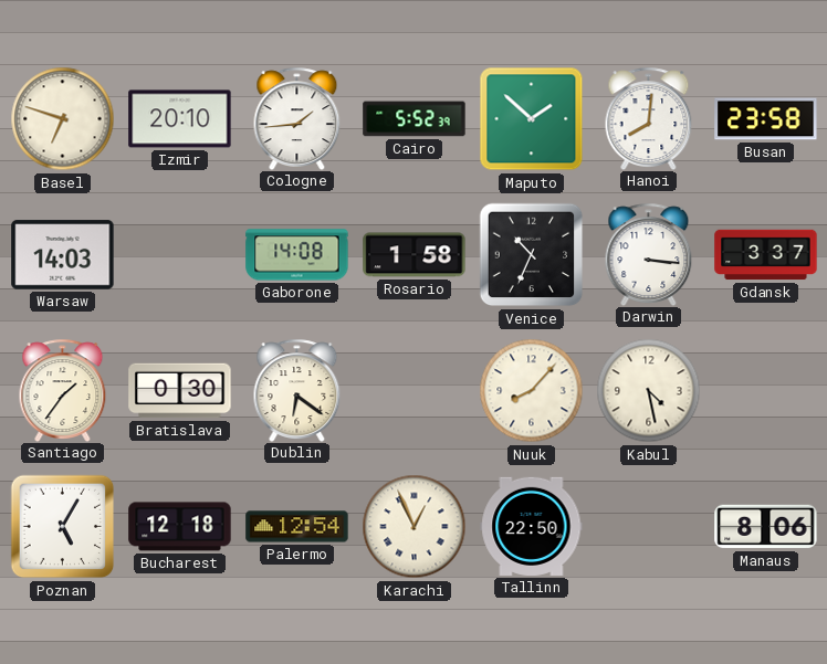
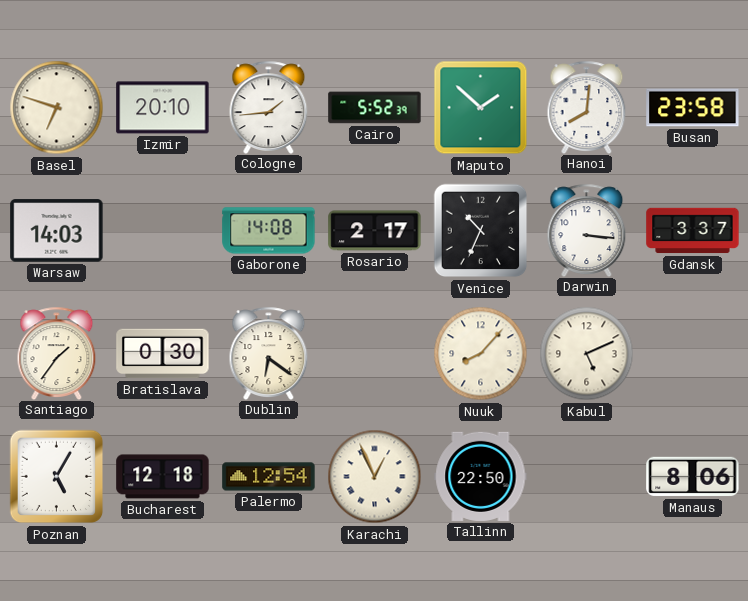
Rosario: 1:58 -> 2:17
Kabul: 4:28 -> 5:11
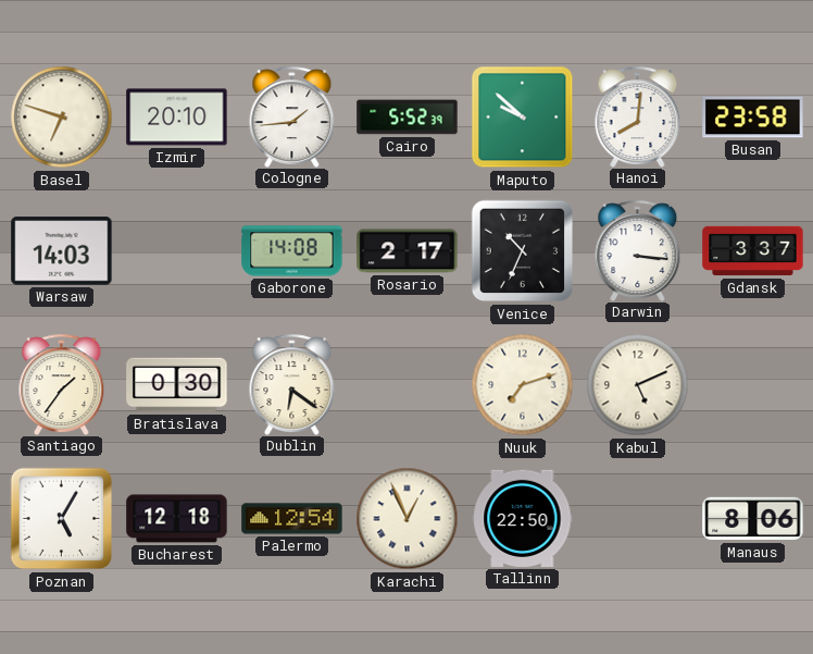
Maputo: 1:52 -> 9:52
Nuuk: 8:07 -> 7:12
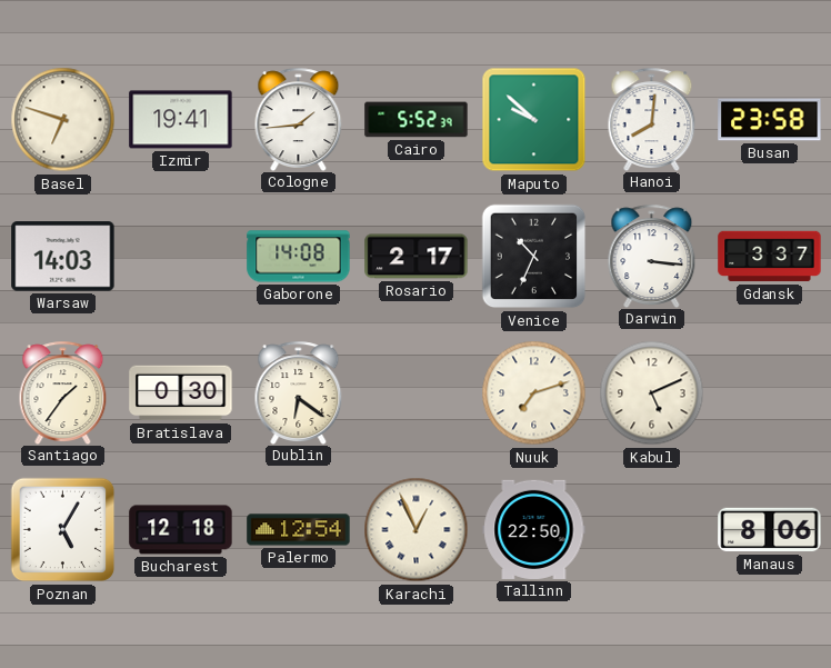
Izmir: 20:10 -> 19:41
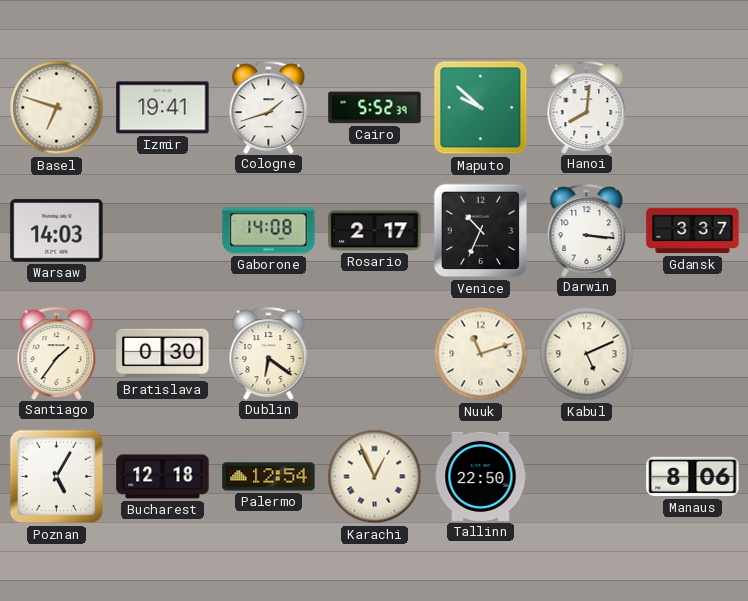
Cologne: 1:44 -> 1:42
Busan: 23:58 -> none
Nuuk: 7:12 -> 11:12
